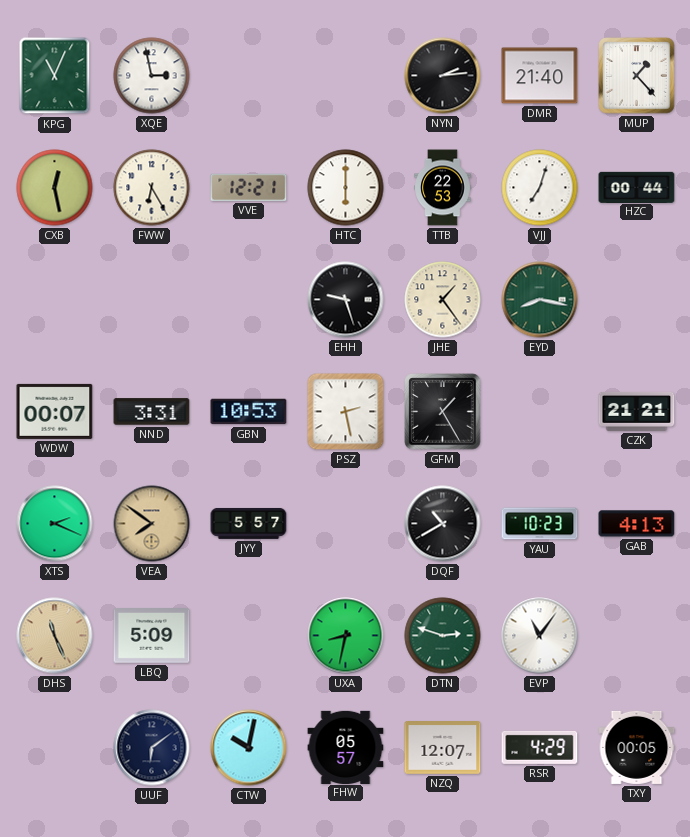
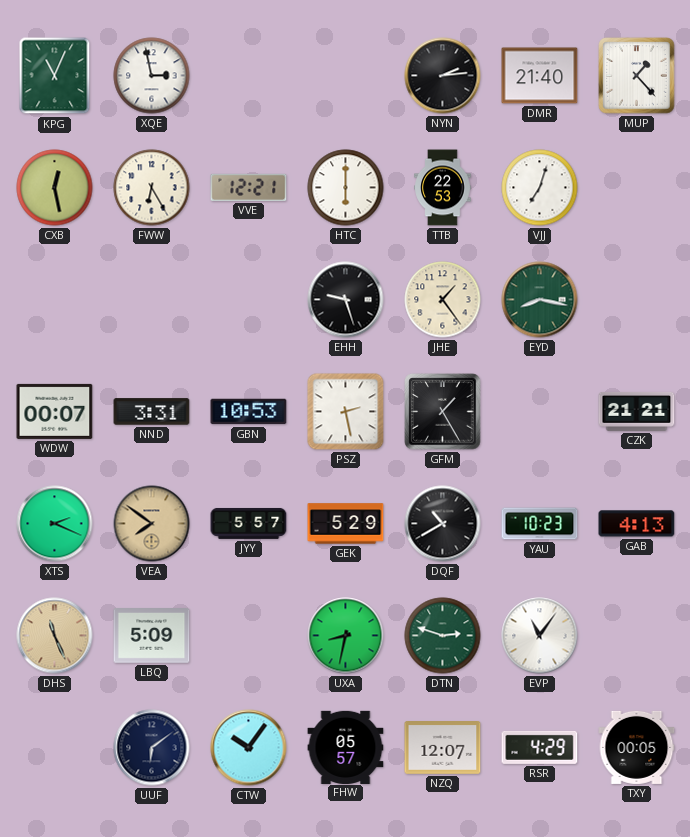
HZC: 00:44 -> none
GEK: none -> 5:29
CTW: 10:02 -> 10:06
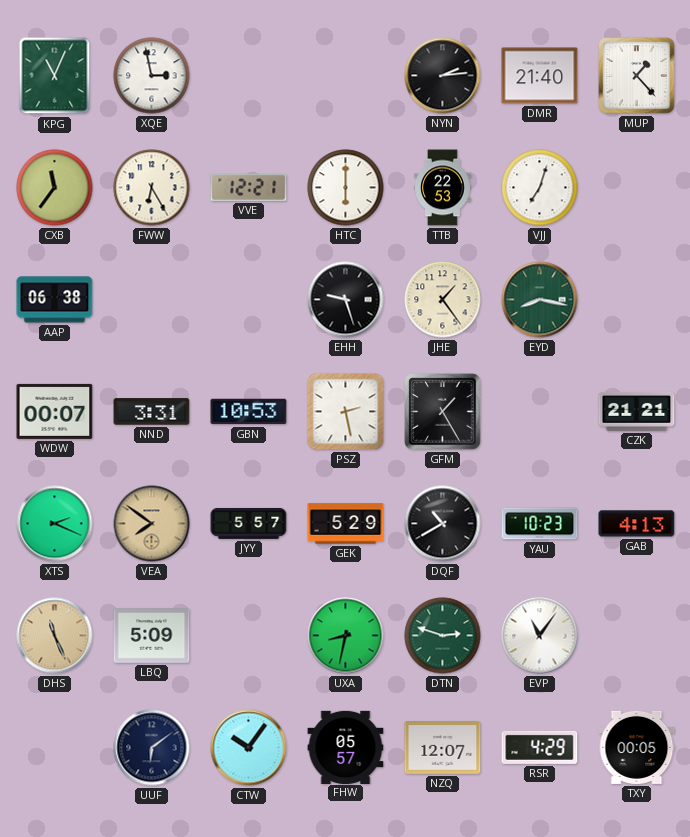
CXB: 12:28 -> 11:36
AAP: none -> 06:38
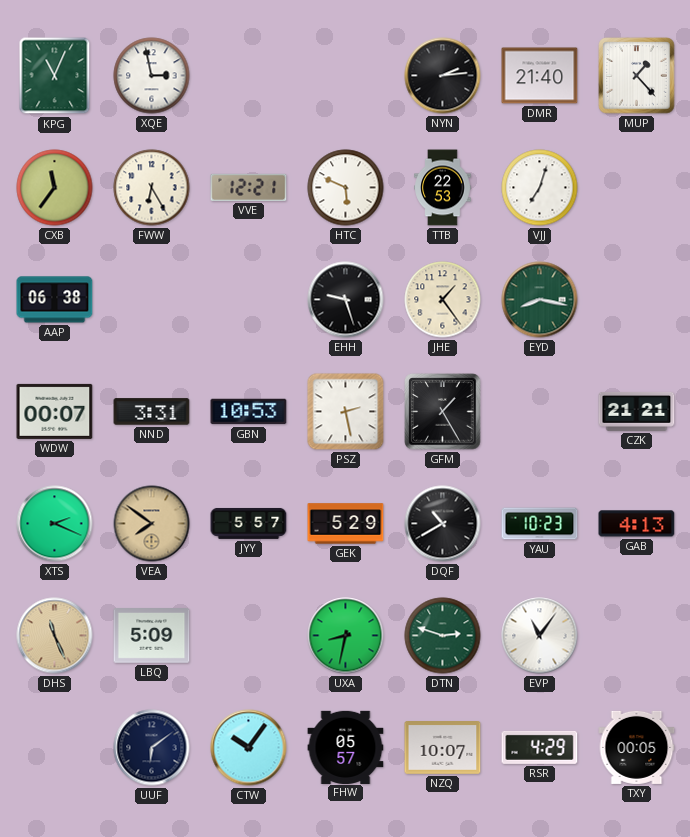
HTC: 6:00 -> 5:49
NZQ: 12:07 -> 10:07
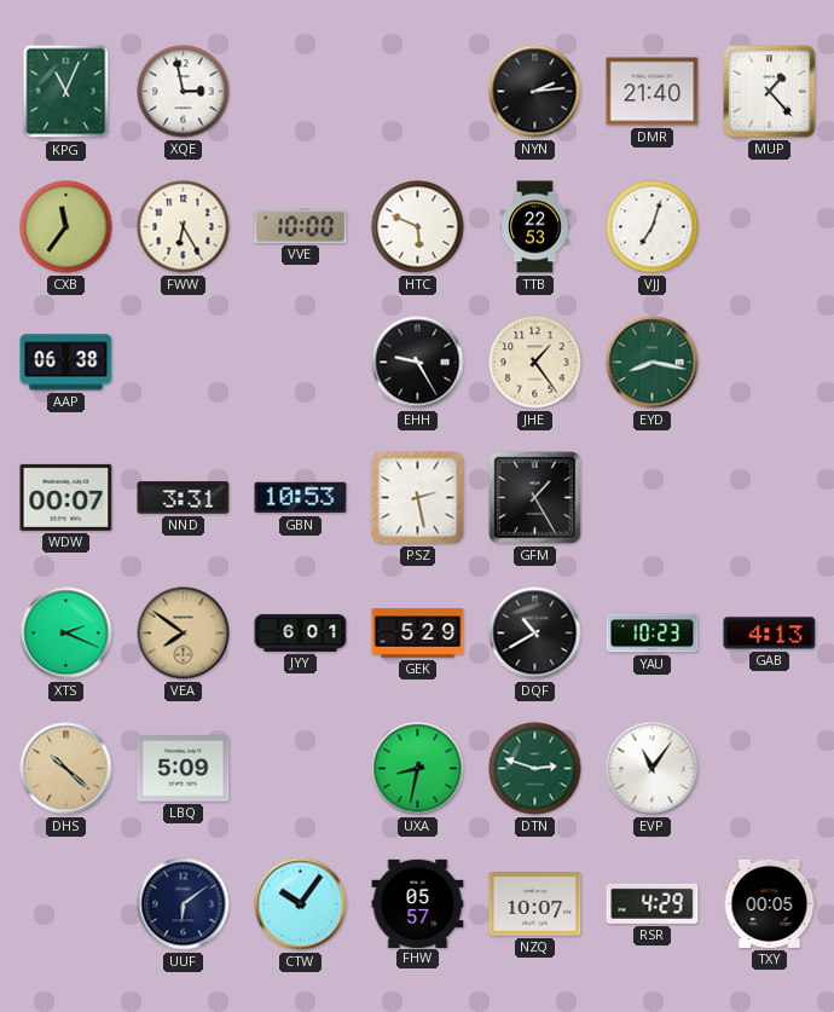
VVE: 12:21 -> 10:00
EHH: 9:27 -> 9:25
CZK: 21:21 -> none
JYY: 5:57 -> 6:01
DHS: 11:26 -> 10:22
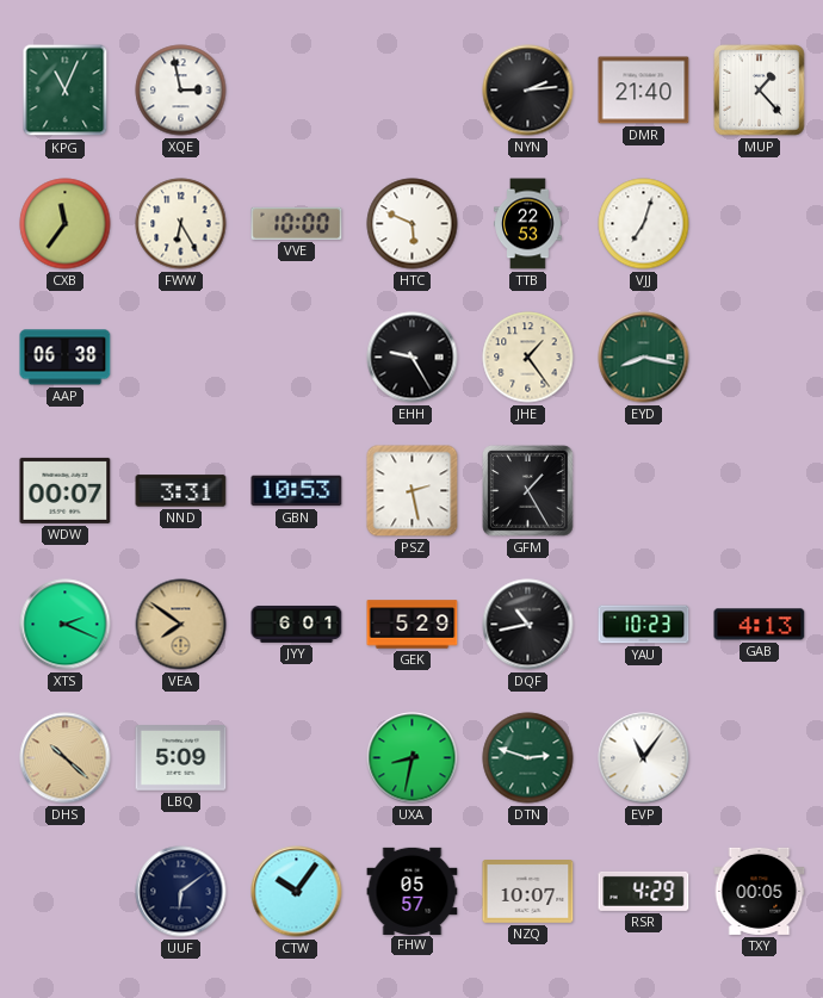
DQF: 10:40 -> 10:43
